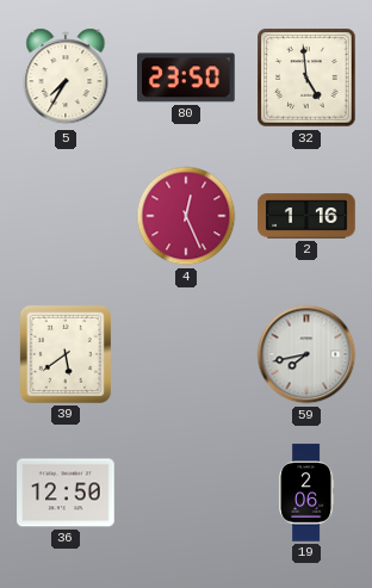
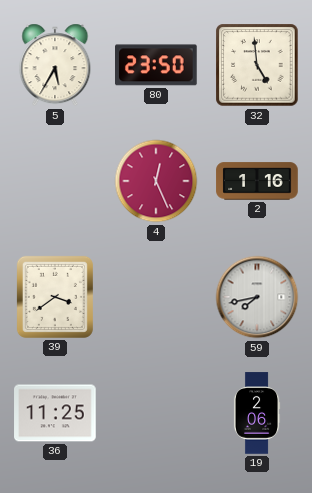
5: 7:35 -> 5:35
39: 5:39 -> 3:39
36: 12:50 -> 11:25
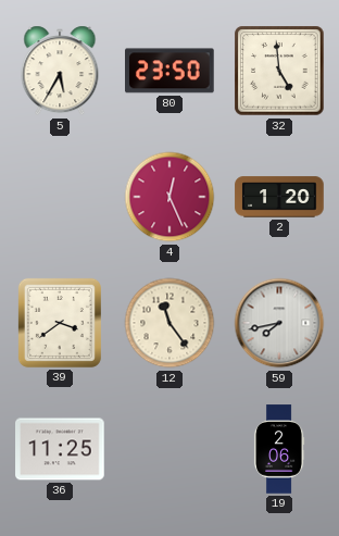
2: 1:16 -> 1:20
12: none -> 11:24
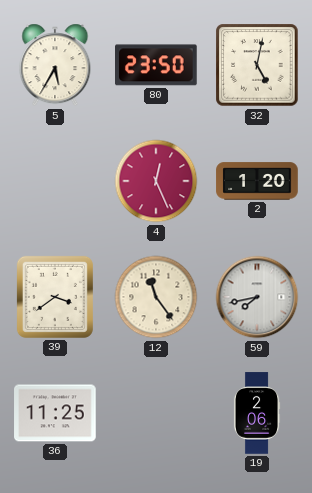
32: 4:59 -> 5:02
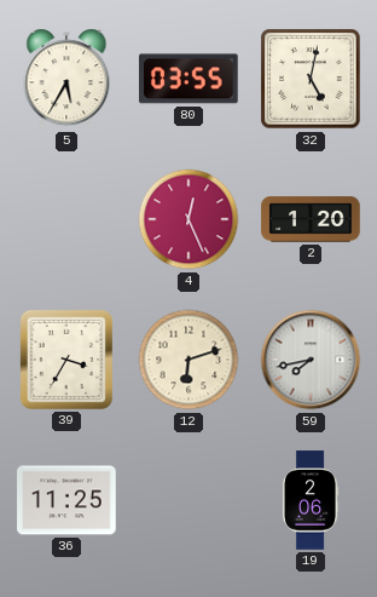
80: 23:50 -> 03:55
39: 3:39 -> 3:35
12: 11:24 -> 6:12
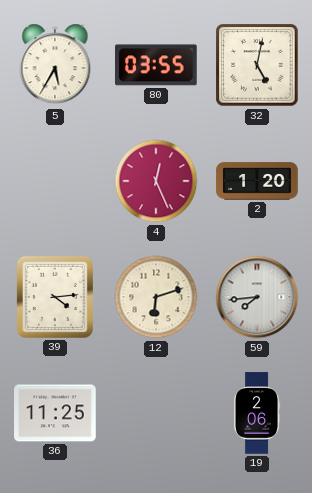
39: 3:35 -> 4:14
59: 7:43 -> 7:44
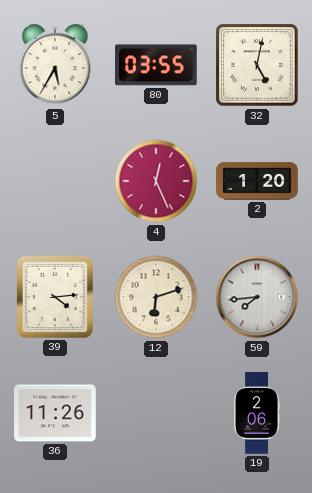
36: 11:25 -> 11:26
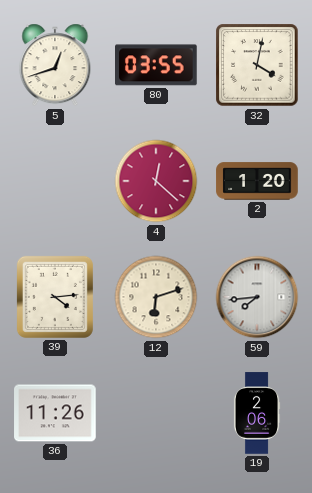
5: 5:35 -> 12:42
32: 5:02 -> 4:02
4: 12:26 -> 12:22
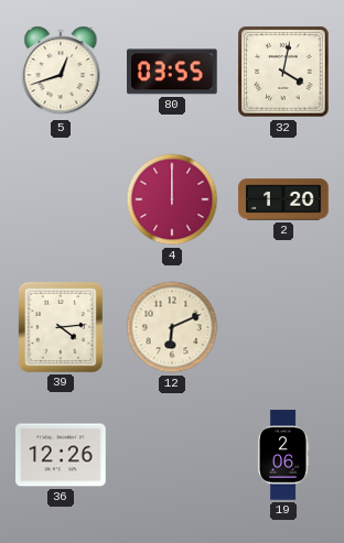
4: 12:22 -> 12:00
12: 6:12 -> 6:11
59: 7:44 -> none
36: 11:26 -> 12:26
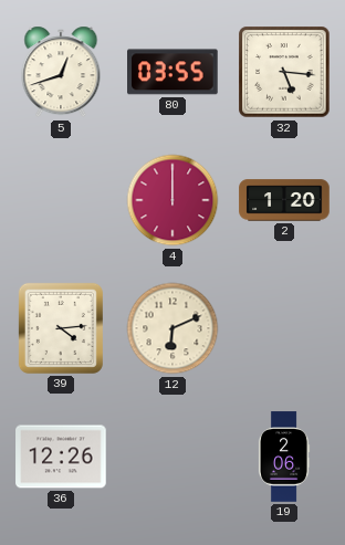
32: 4:02 -> 5:16
